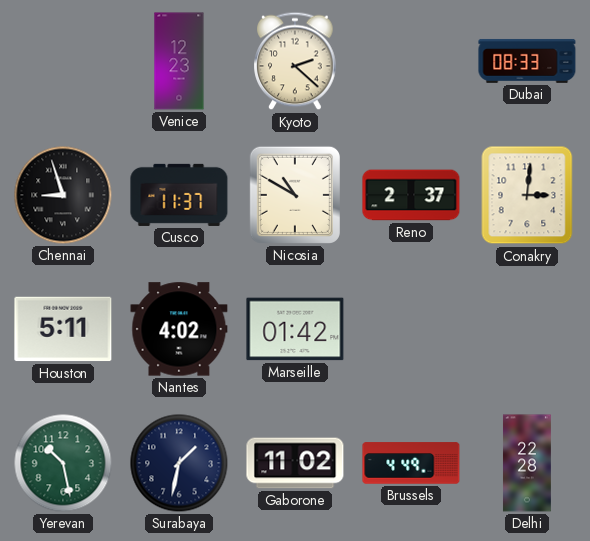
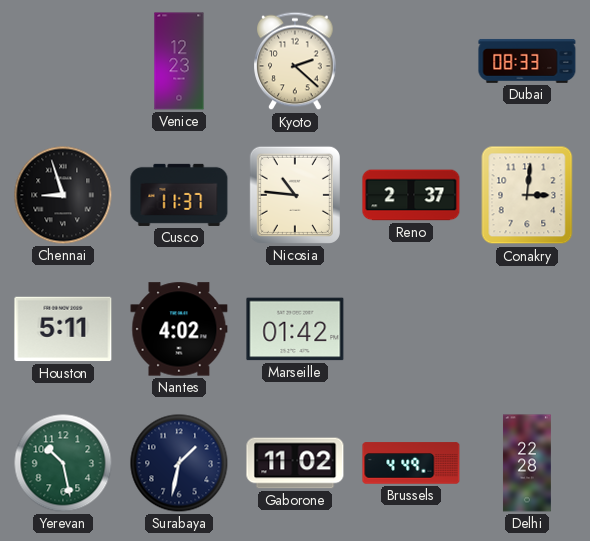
Nicosia: 10:50 -> 10:46
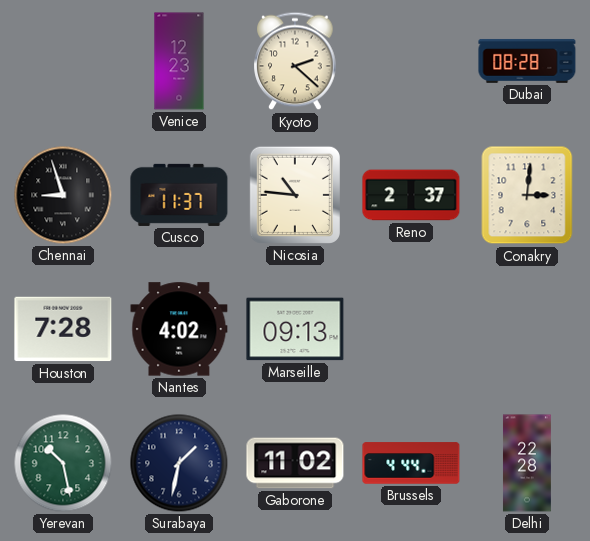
Dubai: 08:33 -> 08:28
Houston: 5:11 -> 7:28
Marseille: 01:42 -> 09:13
Brussels: 4:49 -> 4:44
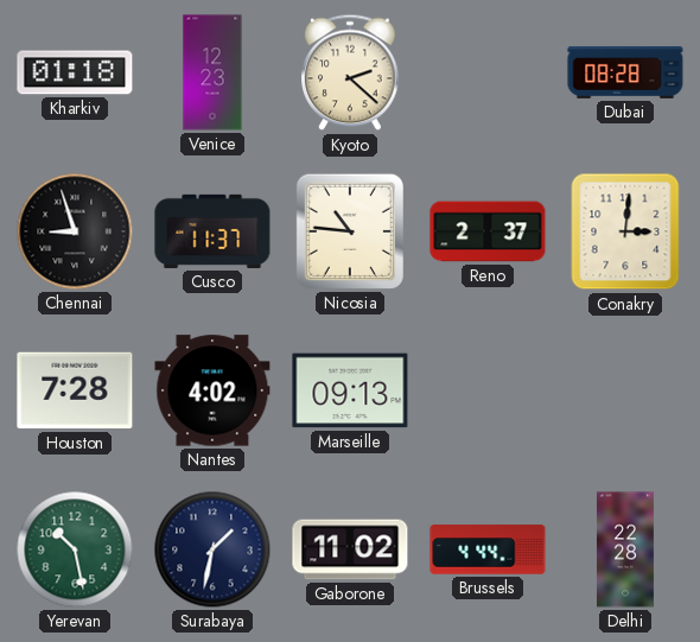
Kharkiv: none -> 01:18
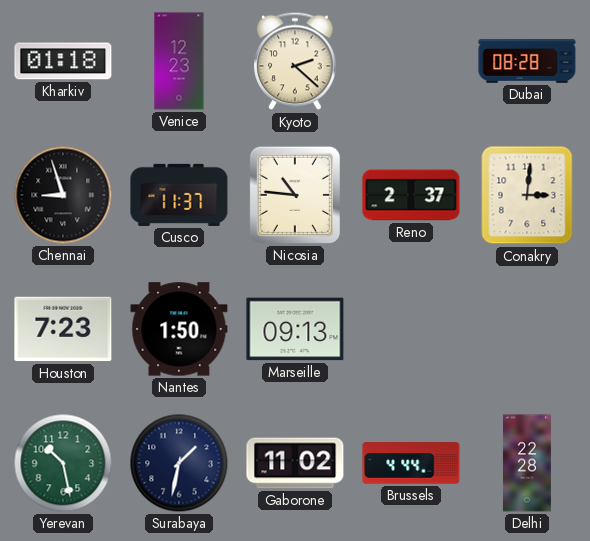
Houston: 7:28 -> 7:23
Nantes: 4:02 -> 1:50
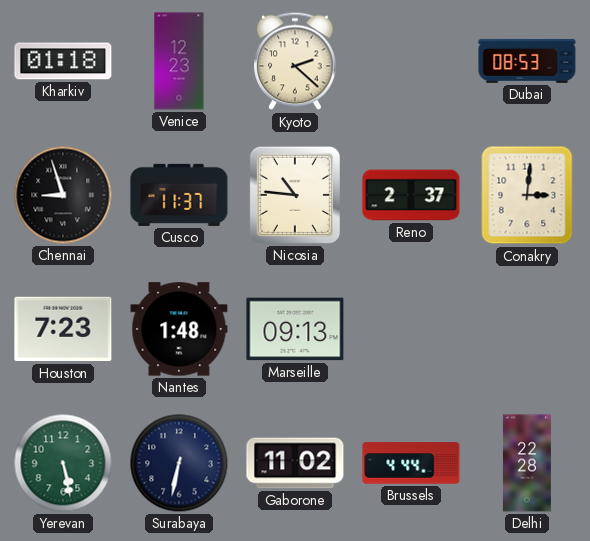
Dubai: 08:28 -> 08:53
Nantes: 1:50 -> 1:48
Yerevan: 10:28 -> 5:28
Surabaya: 1:32 -> 6:32
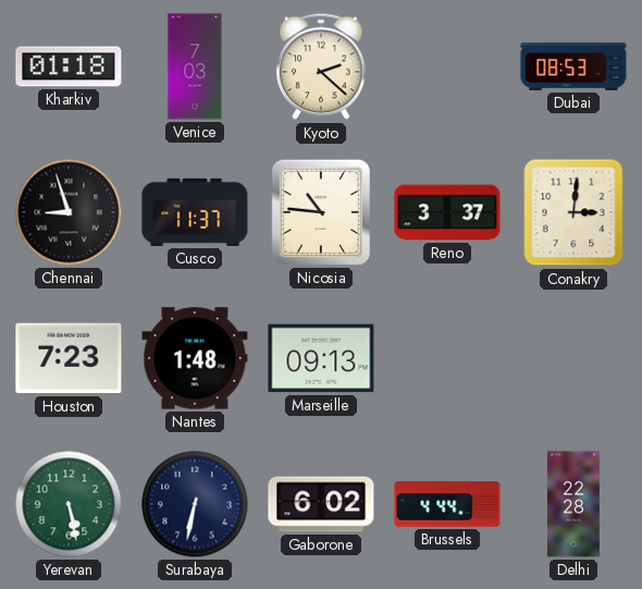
Venice: 12:23 -> 7:03
Reno: 2:37 -> 3:37
Gaborone: 11:02 -> 6:02
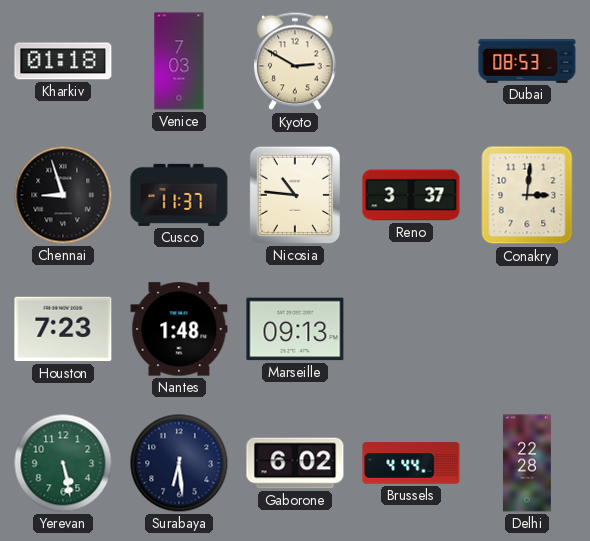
Kyoto: 2:22 -> 2:50
Surabaya: 6:32 -> 6:29
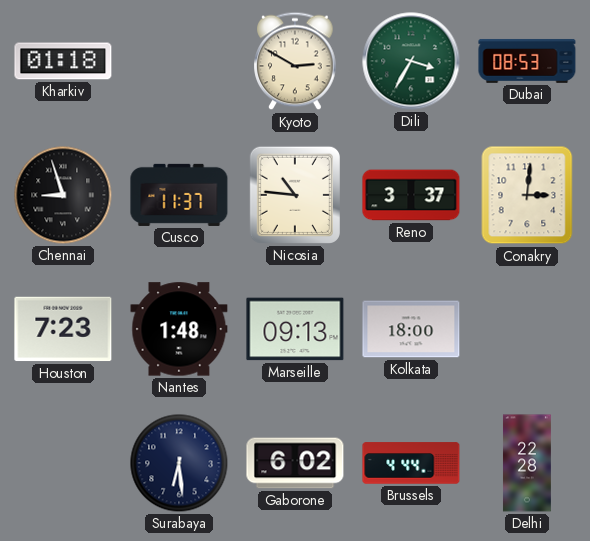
Venice: 7:03 -> none
Dili: none -> 3:35
Kolkata: none -> 18:00
Yerevan: 5:28 -> none
